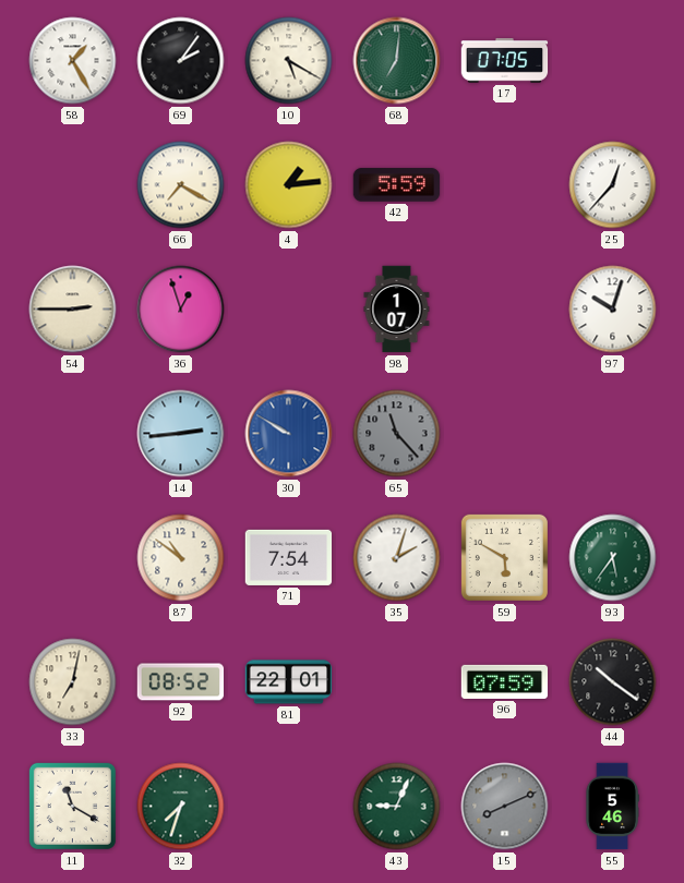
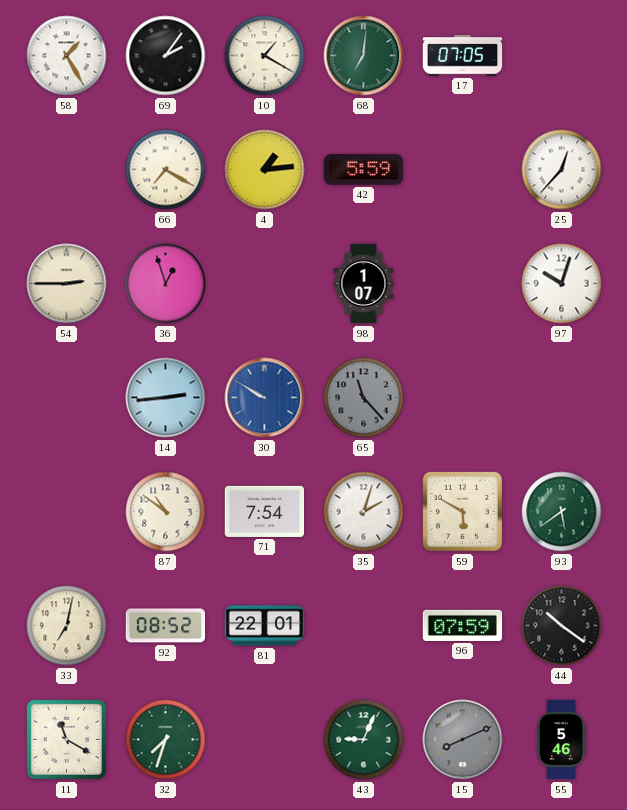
10: 5:20 -> 1:20
93: 5:36 -> 5:39
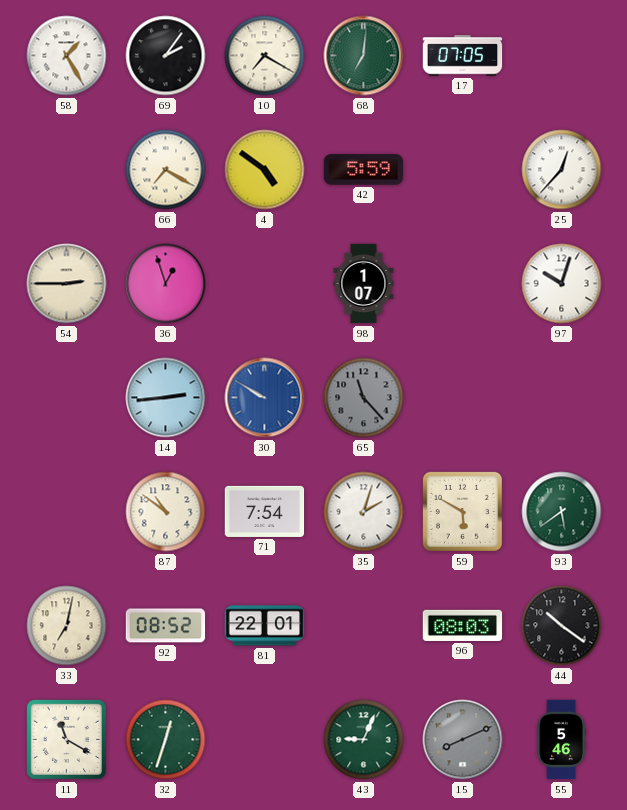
10: 1:20 -> 7:20
4: 1:14 -> 4:51
96: 07:59 -> 08:03
32: 7:33 -> 12:33
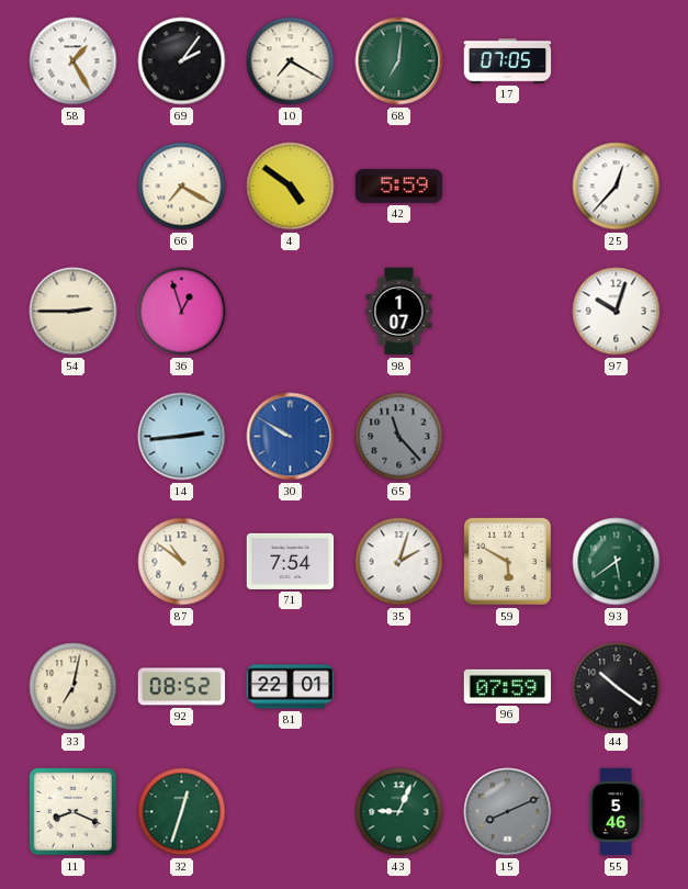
96: 08:03 -> 07:59
11: 11:20 -> 8:19
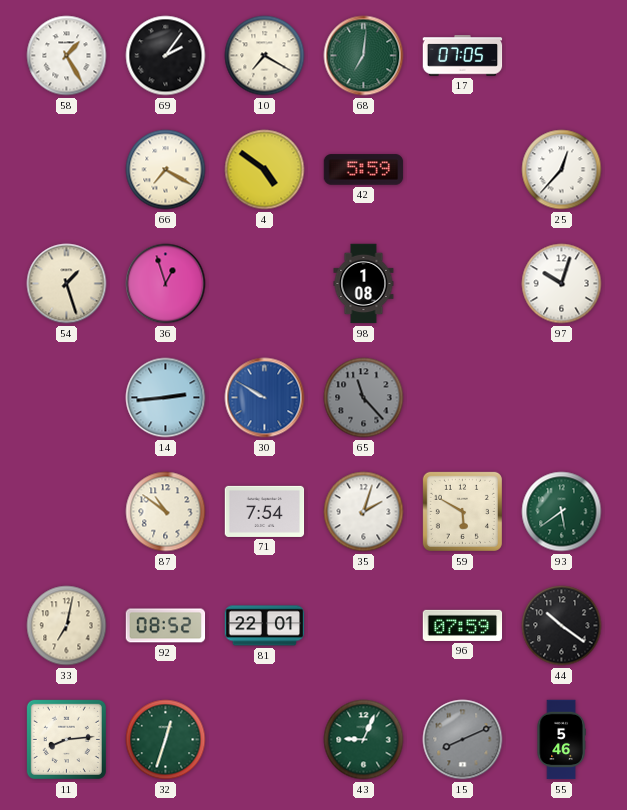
54: 2:45 -> 1:27
98: 1:07 -> 1:08
11: 8:19 -> 8:14
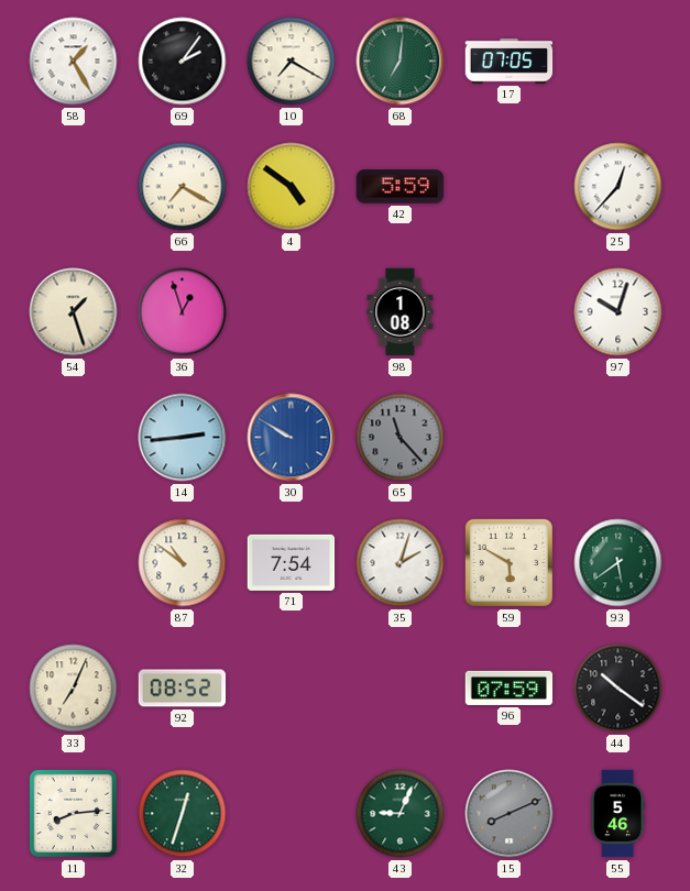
33: 7:02 -> 7:04
81: 22:01 -> none
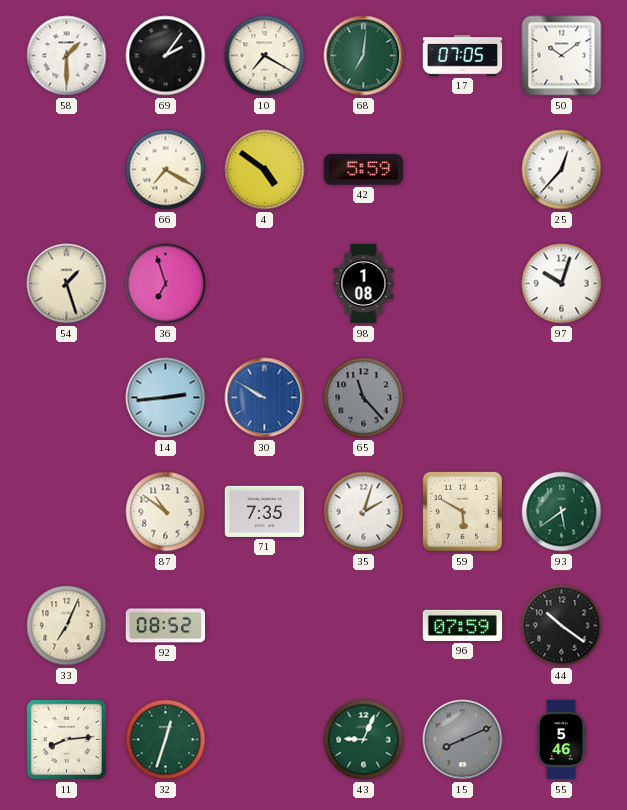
58: 1:25 -> 1:30
50: none -> 10:09
36: 12:57 -> 6:57
71: 7:54 -> 7:35
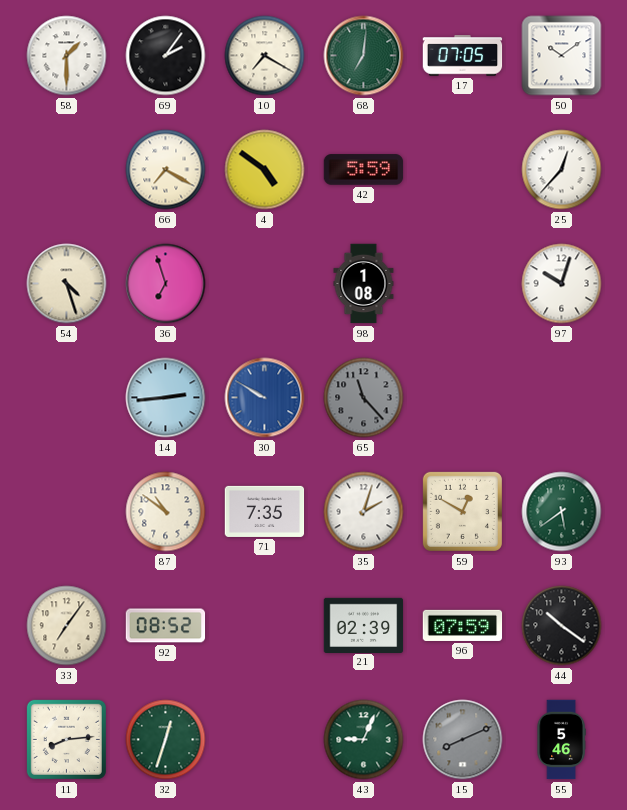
54: 1:27 -> 4:27
59: 5:50 -> 12:50
33: 7:04 -> 7:06
21: none -> 02:39
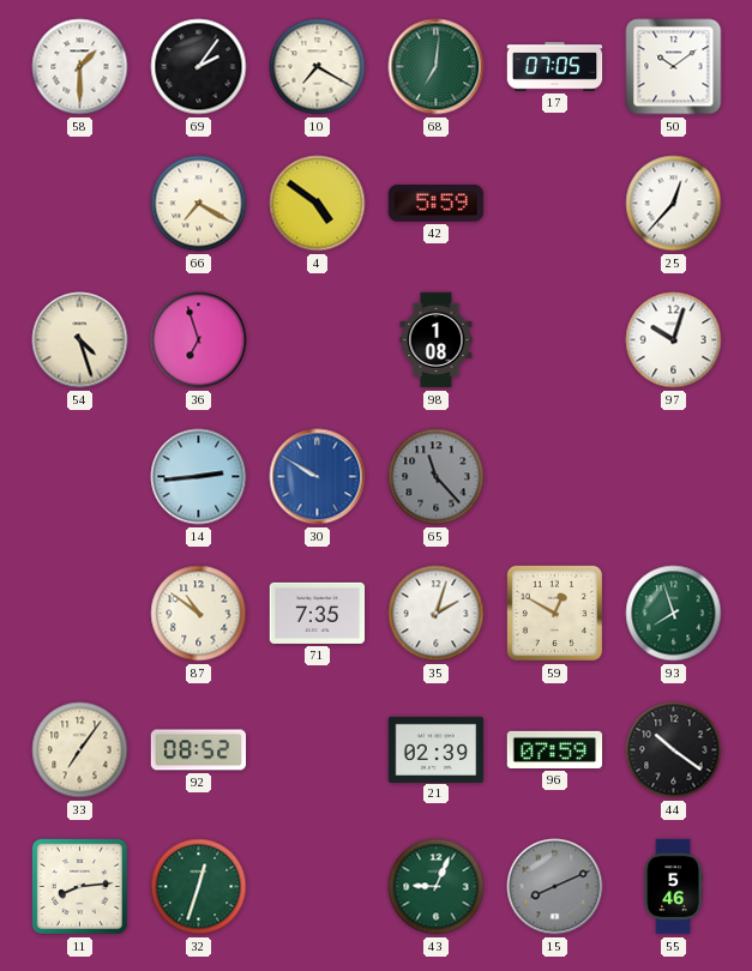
93: 5:39 -> 7:57
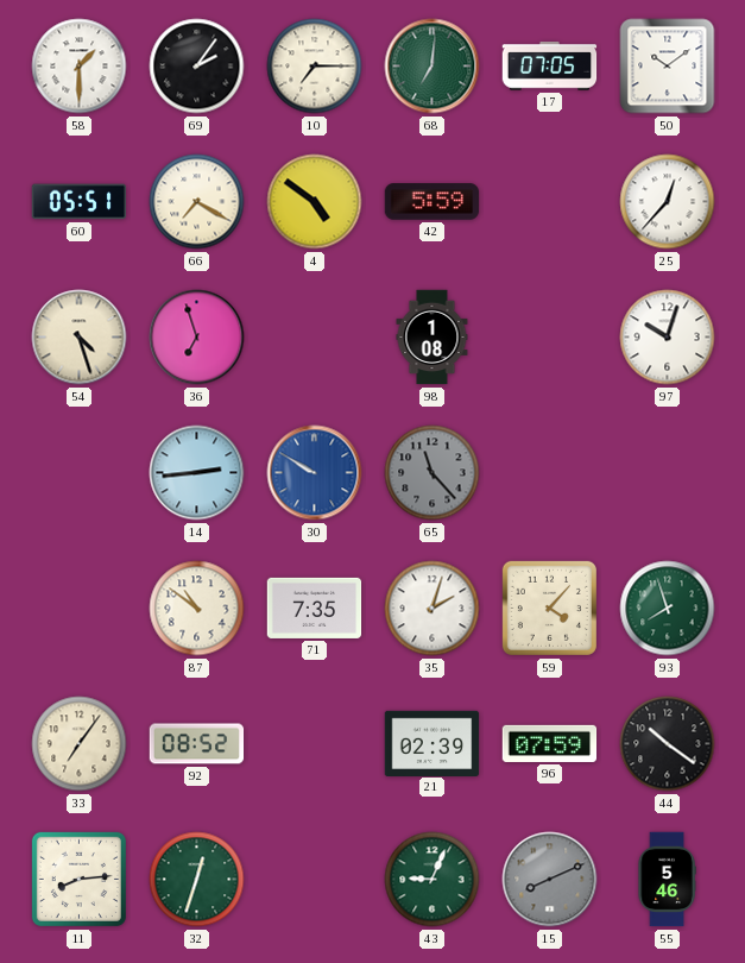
10: 7:20 -> 7:15
60: none -> 05:51
59: 12:50 -> 4:07
